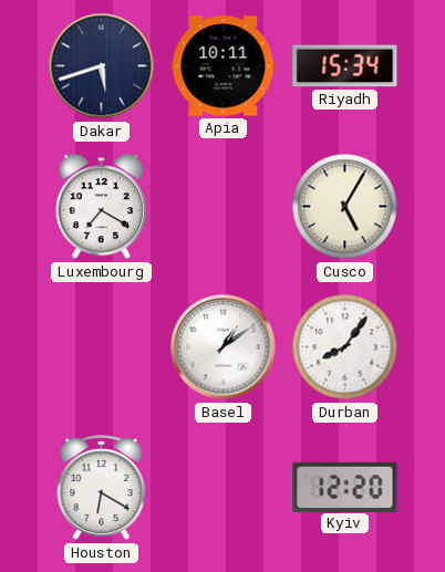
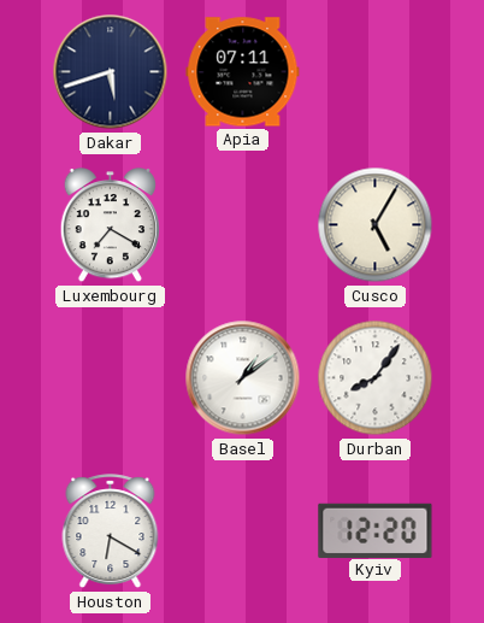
Apia: 10:11 -> 07:11
Riyadh: 15:34 -> none
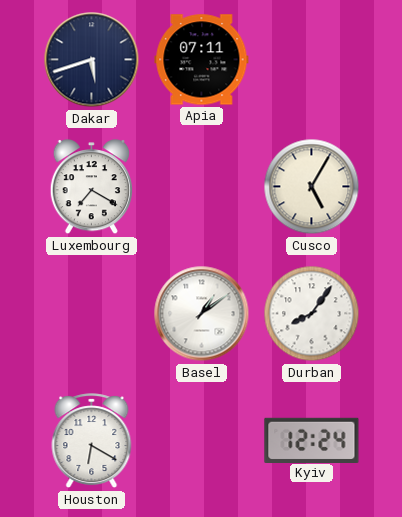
Kyiv: 12:20 -> 12:24
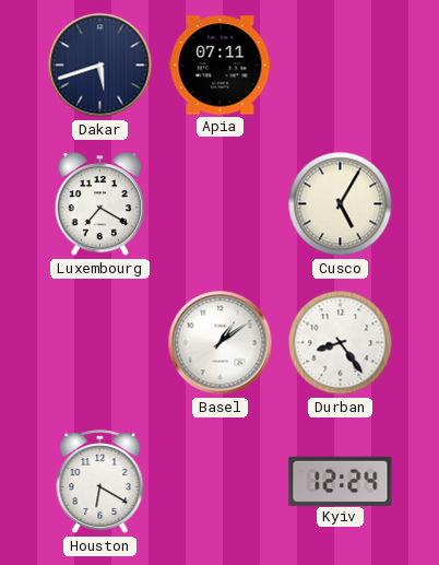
Durban: 8:06 -> 8:24
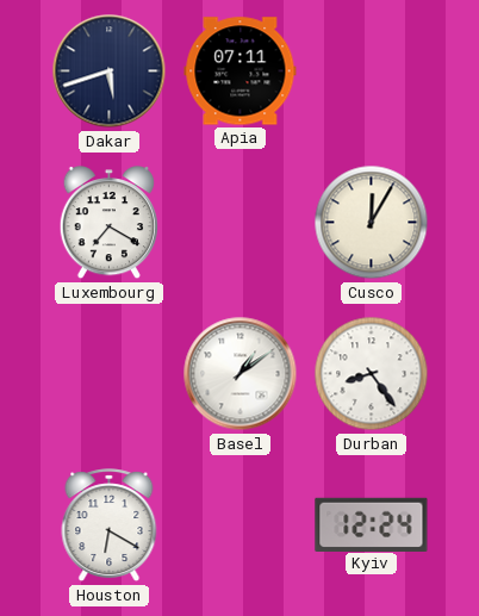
Cusco: 5:05 -> 12:05
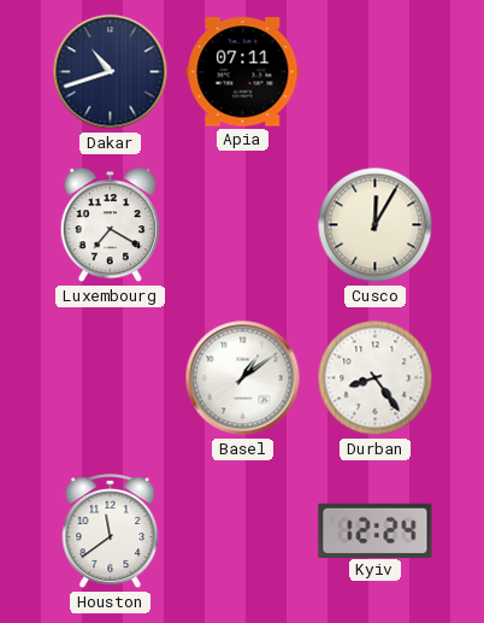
Dakar: 5:42 -> 10:42
Houston: 6:20 -> 11:39
